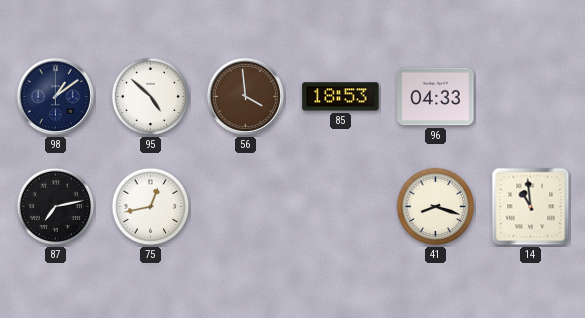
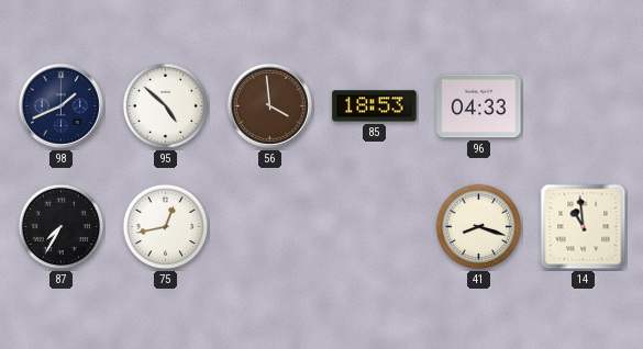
98: 1:09 -> 1:41
87: 7:13 -> 7:35
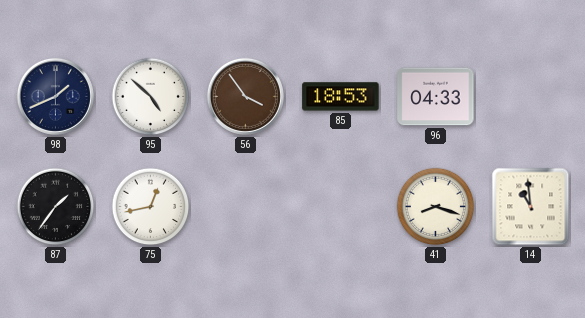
56: 3:59 -> 3:54
87: 7:35 -> 1:36
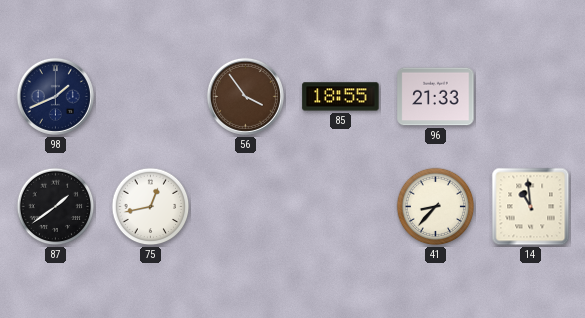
95: 4:52 -> none
85: 18:53 -> 18:55
96: 04:33 -> 21:33
87: 1:36 -> 1:39
41: 8:18 -> 8:37
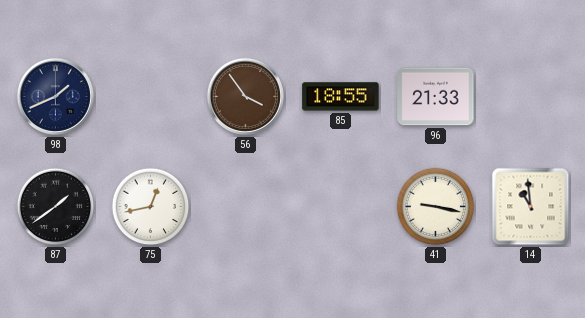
41: 8:37 -> 9:17
